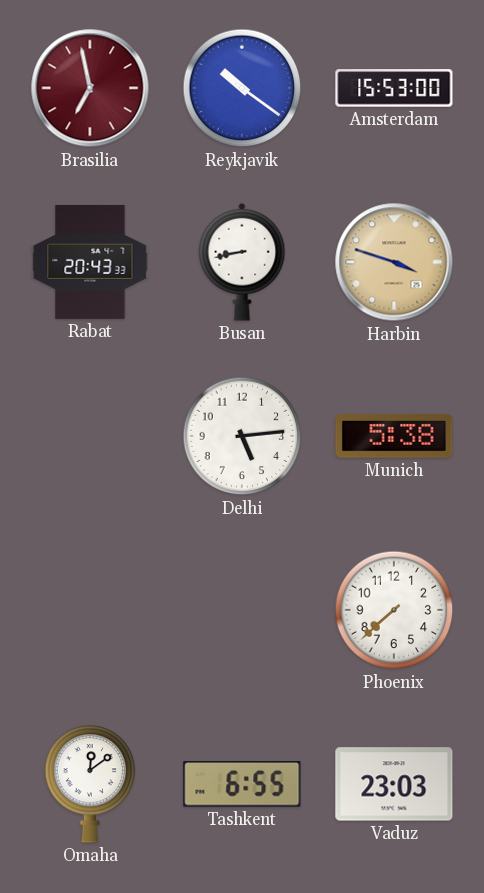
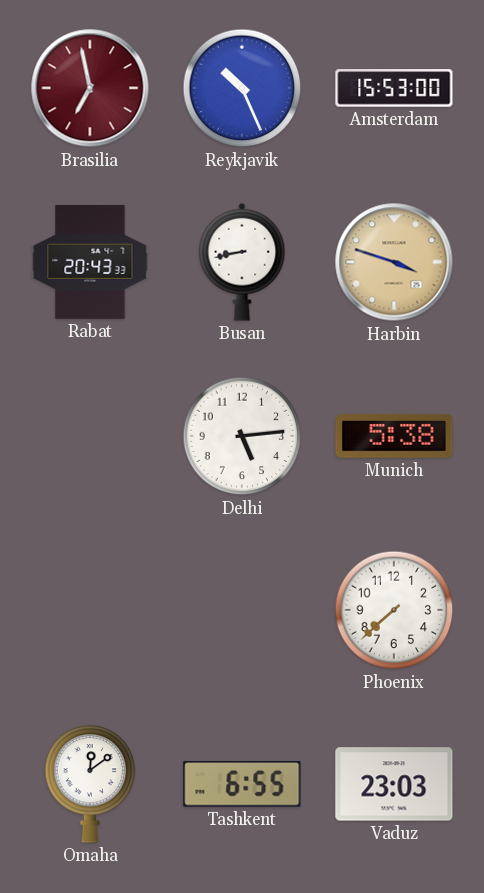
Reykjavik: 10:21 -> 10:26
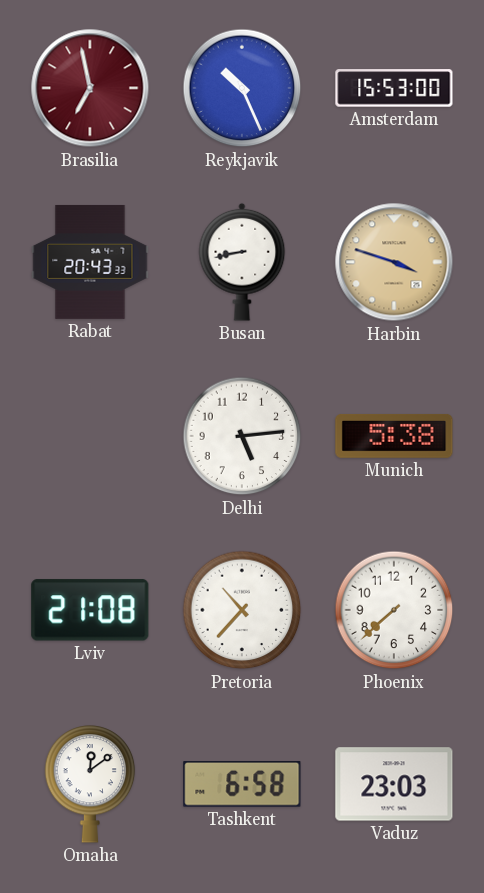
Lviv: none -> 21:08
Pretoria: none -> 10:37
Tashkent: 6:55 -> 6:58
